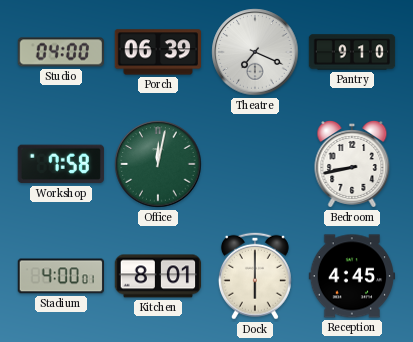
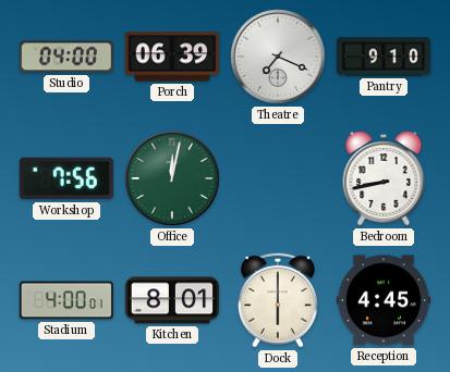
Workshop: 7:58 -> 7:56
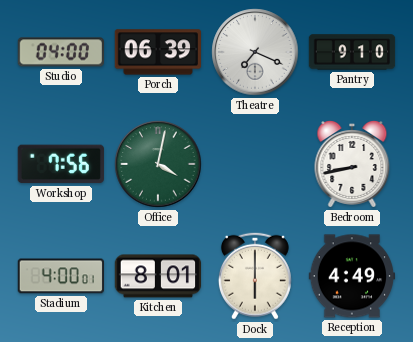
Office: 12:02 -> 4:02
Reception: 4:45 -> 4:49
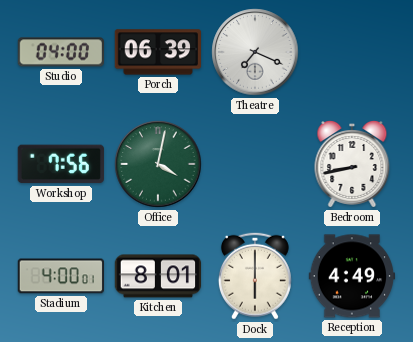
Pantry: 9:10 -> none
